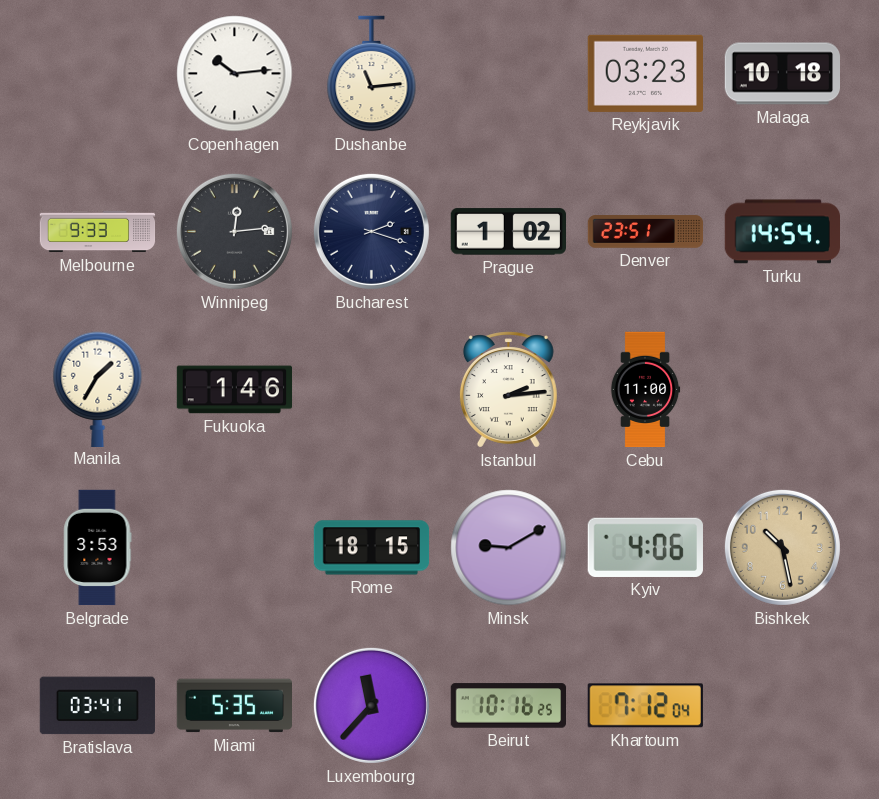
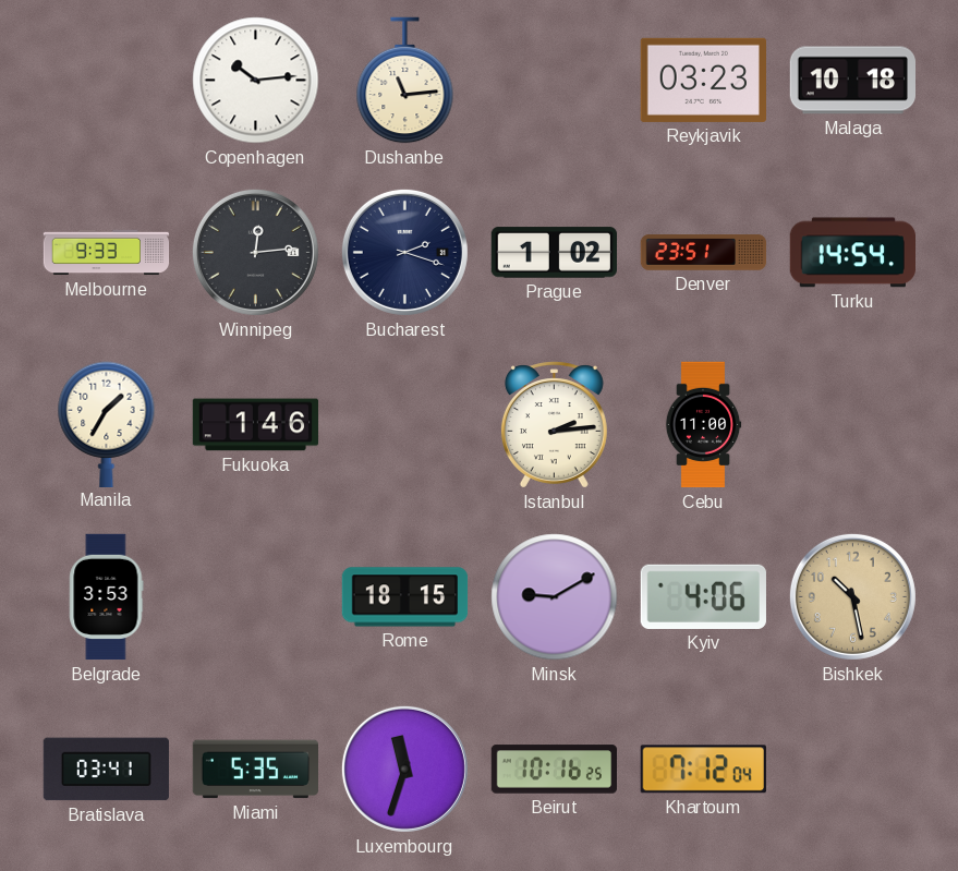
Luxembourg: 11:37 -> 11:33
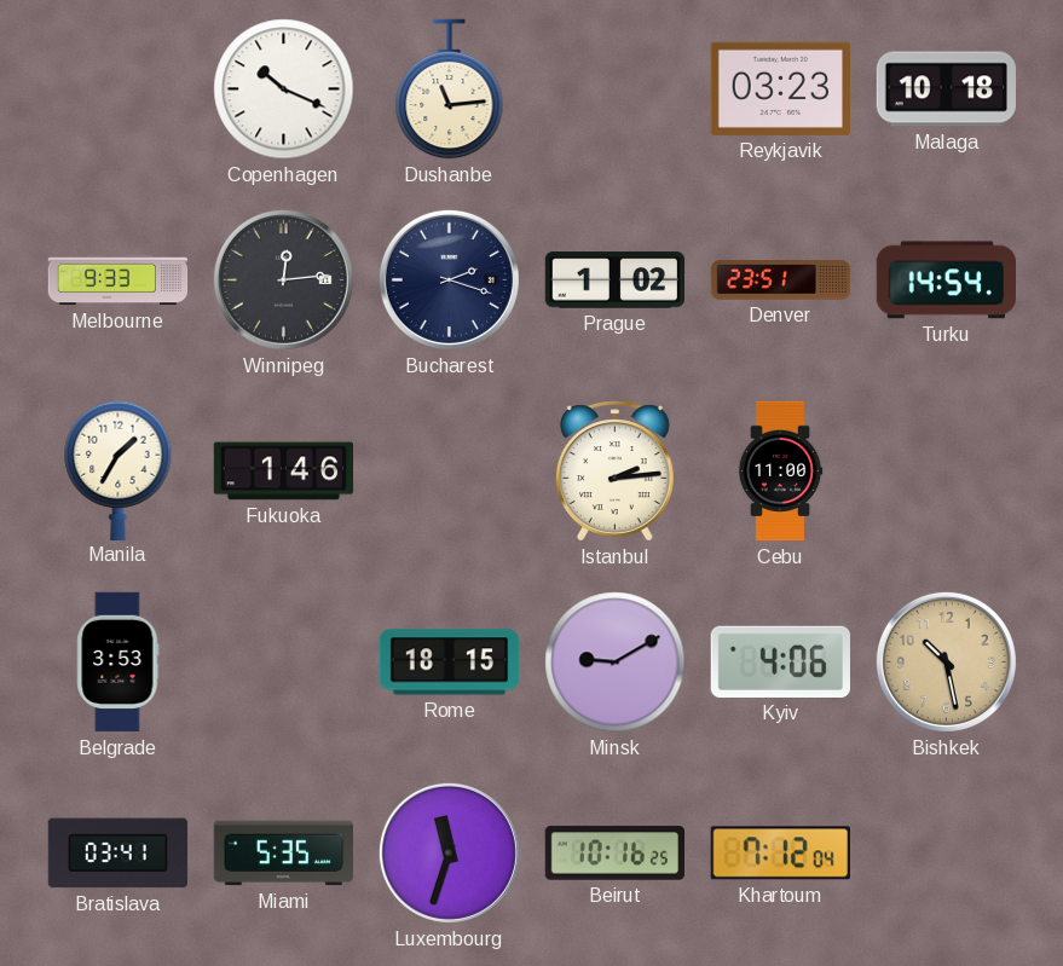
Copenhagen: 10:14 -> 10:19
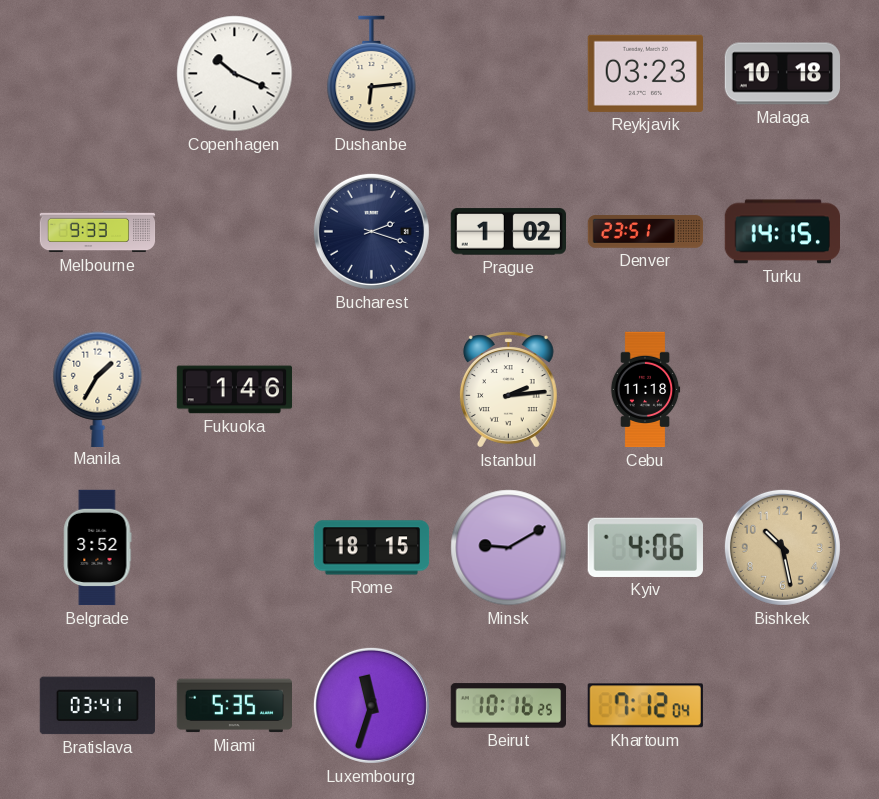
Dushanbe: 11:14 -> 6:14
Winnipeg: 12:14 -> none
Turku: 14:54 -> 14:15
Cebu: 11:00 -> 11:18
Belgrade: 3:53 -> 3:52
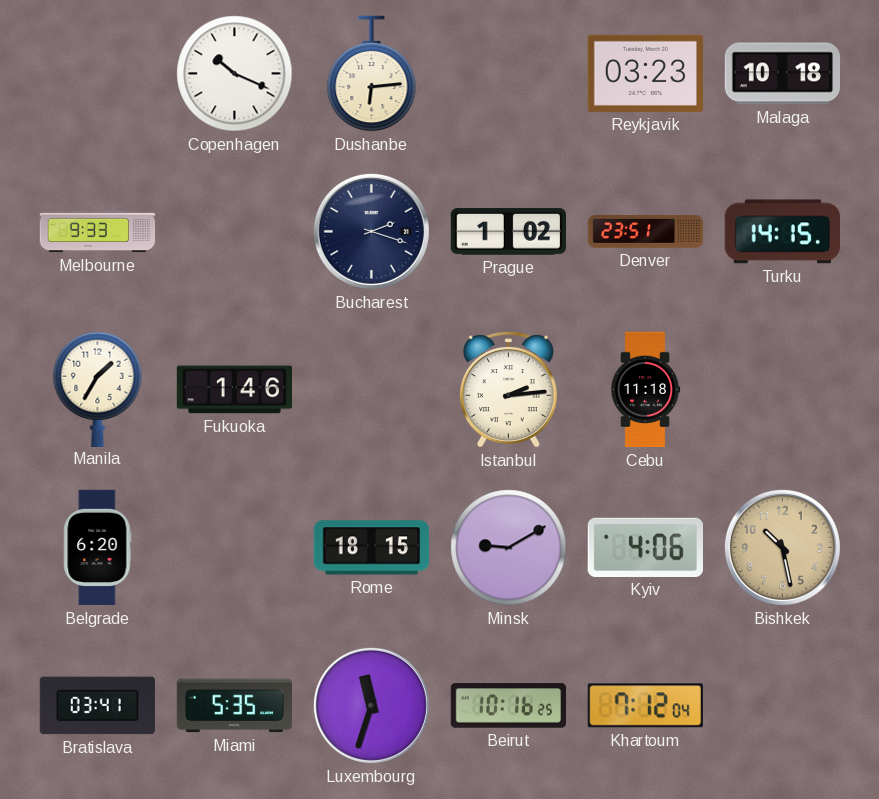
Belgrade: 3:52 -> 6:20
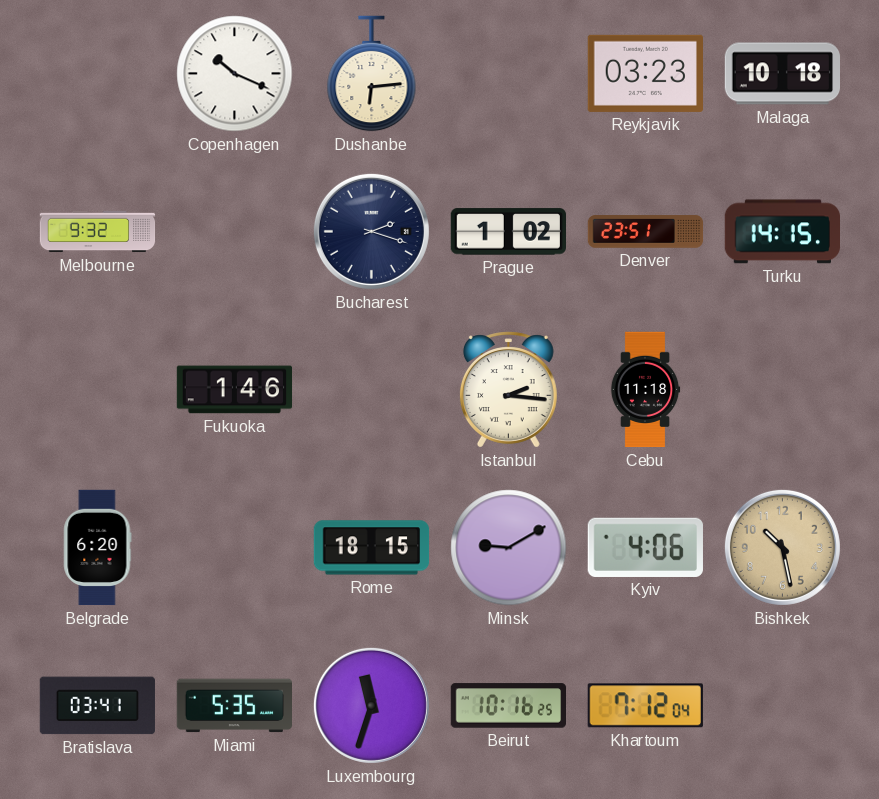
Melbourne: 9:33 -> 9:32
Manila: 1:35 -> none
Istanbul: 2:14 -> 2:16
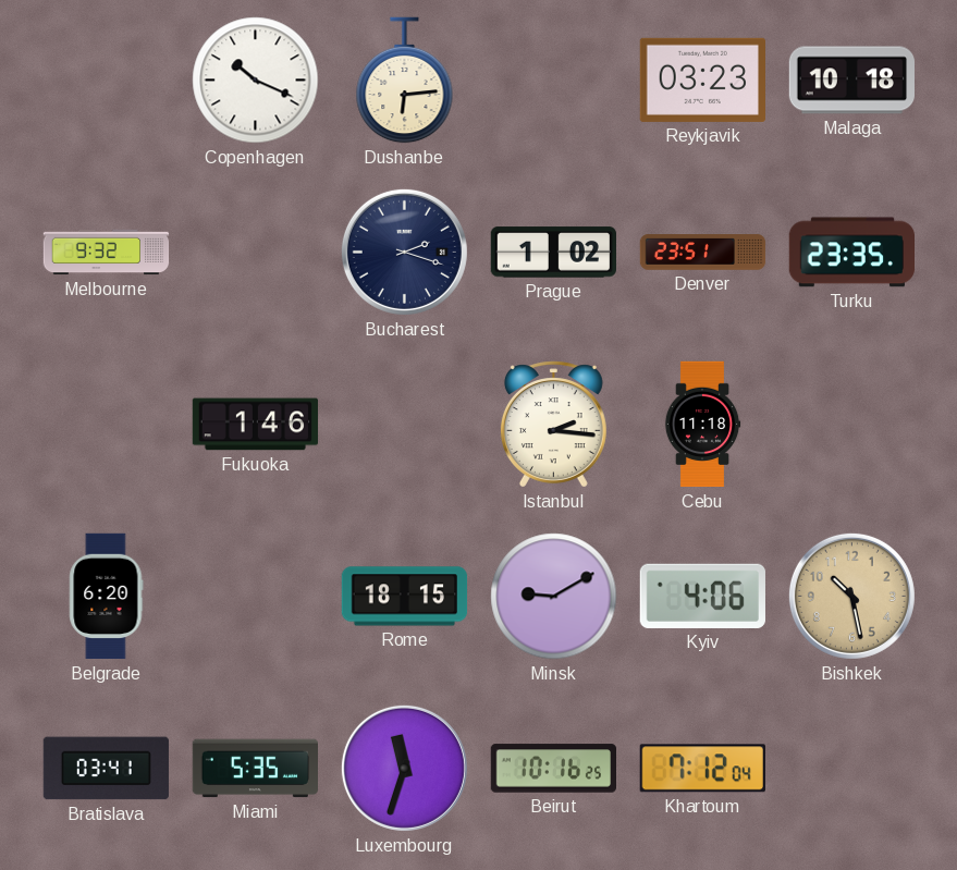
Turku: 14:15 -> 23:35
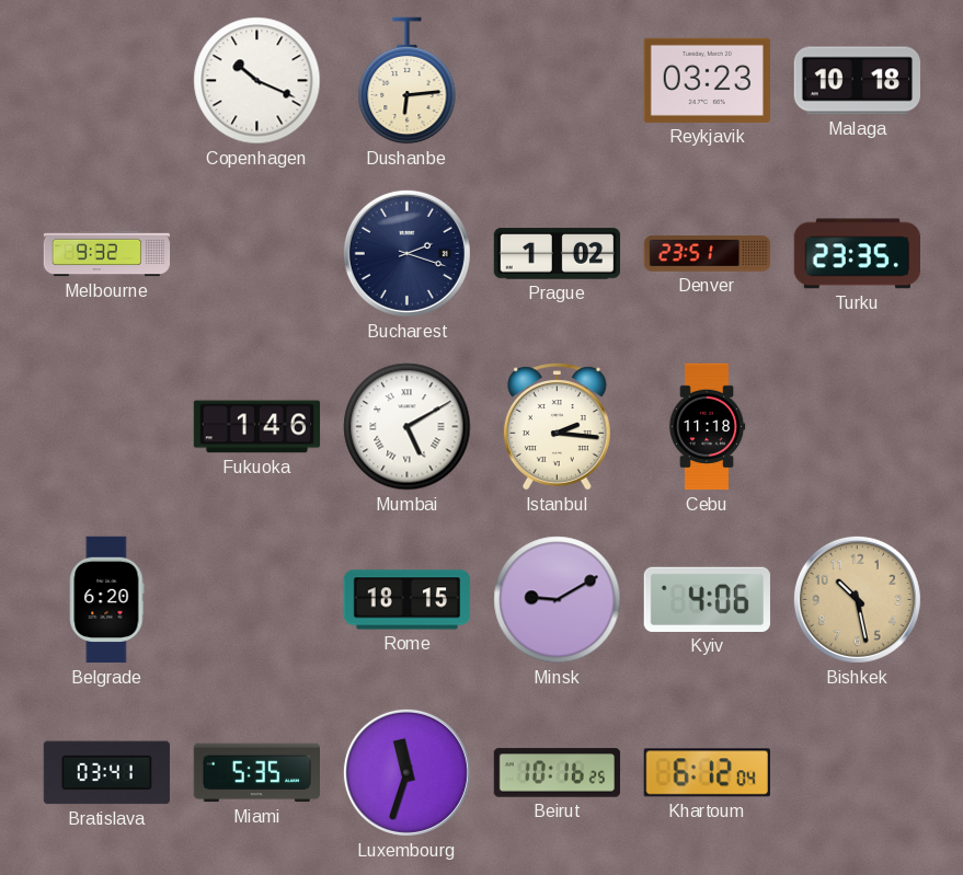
Mumbai: none -> 5:10
Khartoum: 7:12 -> 6:12
